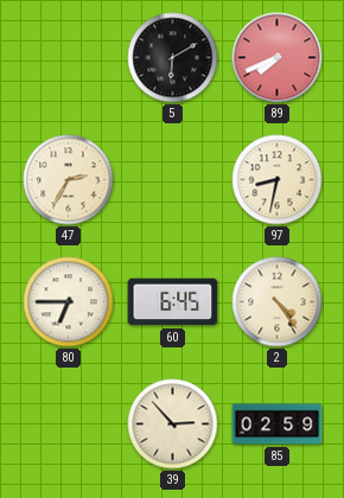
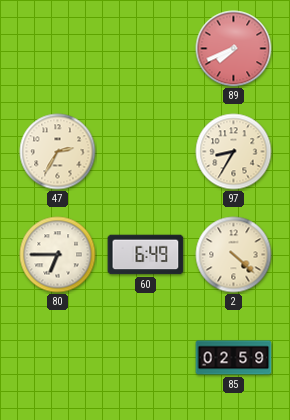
5: 6:10 -> none
97: 8:32 -> 8:35
60: 6:45 -> 6:49
2: 4:24 -> 4:22
39: 2:53 -> none
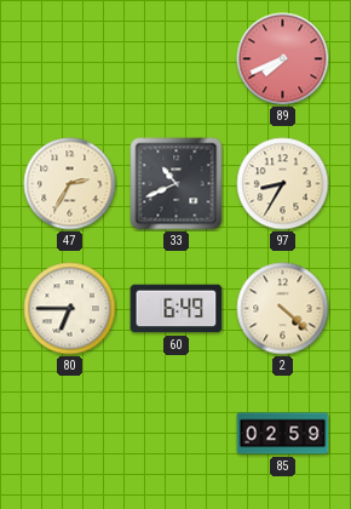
33: none -> 10:41
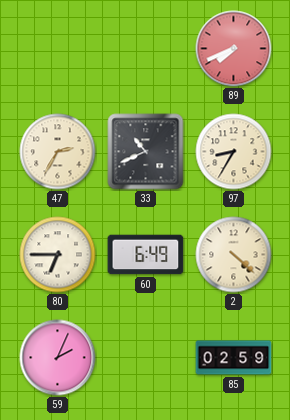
59: none -> 2:04
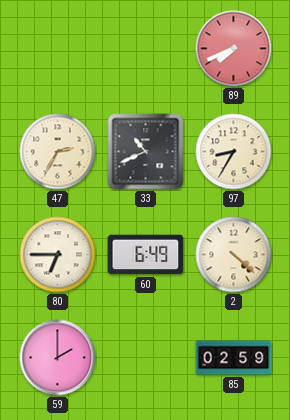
59: 2:04 -> 2:00
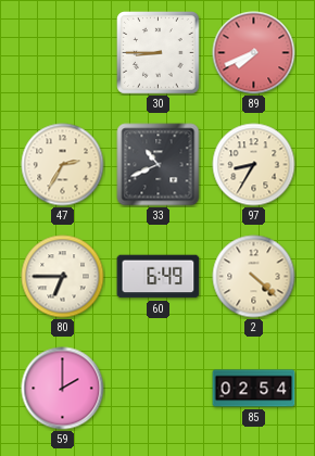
30: none -> 8:45
85: 02:59 -> 02:54
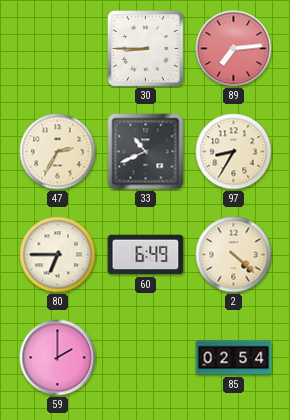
89: 7:41 -> 7:14
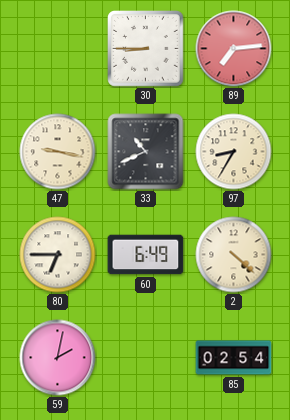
47: 2:35 -> 9:17
59: 2:00 -> 2:02
